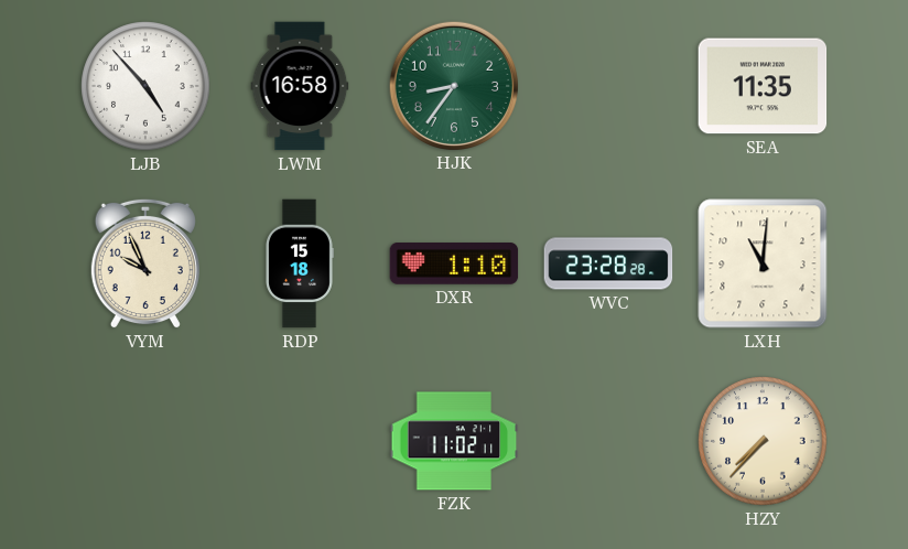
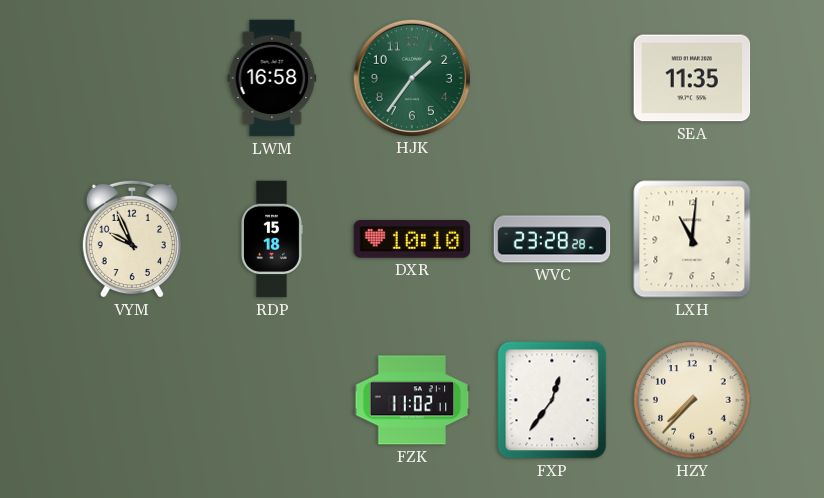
LJB: 4:53 -> none
HJK: 8:36 -> 1:36
DXR: 1:10 -> 10:10
FXP: none -> 12:36
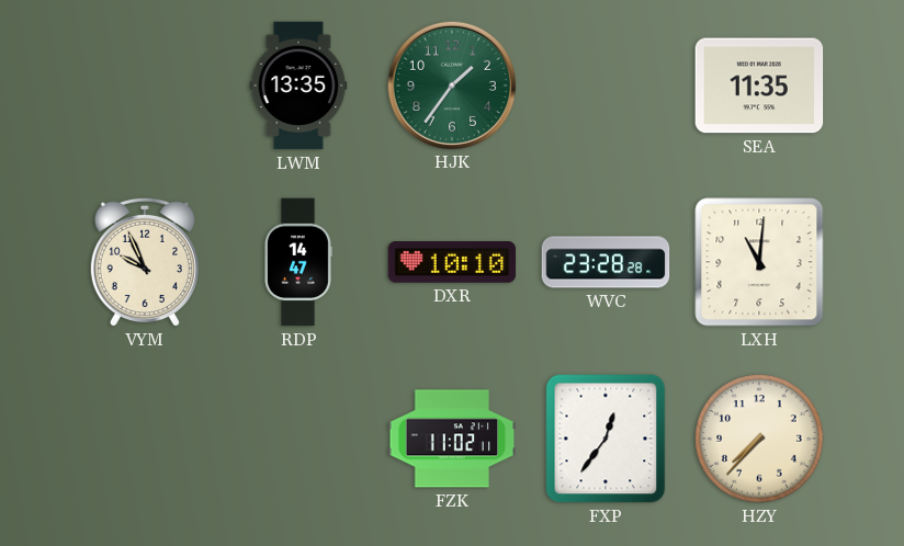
LWM: 16:58 -> 13:35
RDP: 15:18 -> 14:47
